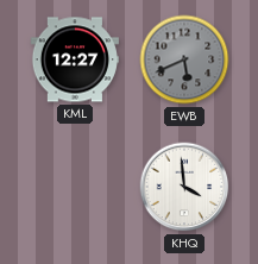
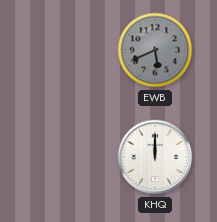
KML: 12:27 -> none
KHQ: 3:59 -> 12:00
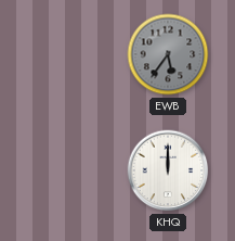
EWB: 5:41 -> 5:36
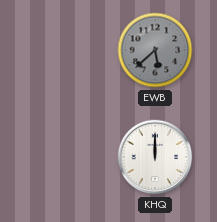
EWB: 5:36 -> 5:38
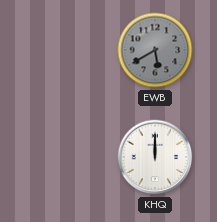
EWB: 5:38 -> 5:40
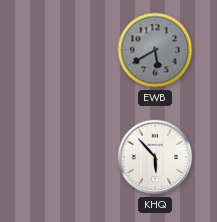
KHQ: 12:00 -> 5:53
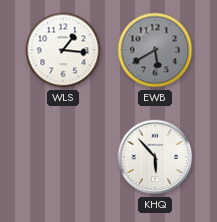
WLS: none -> 1:16
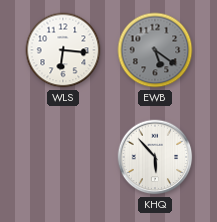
WLS: 1:16 -> 6:16
EWB: 5:40 -> 5:21
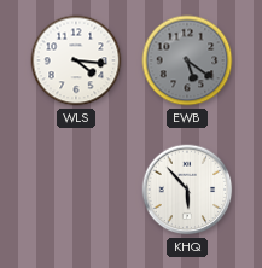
WLS: 6:16 -> 4:16
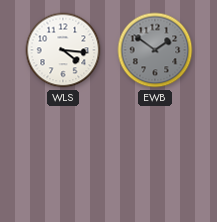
EWB: 5:21 -> 1:51
KHQ: 5:53 -> none
